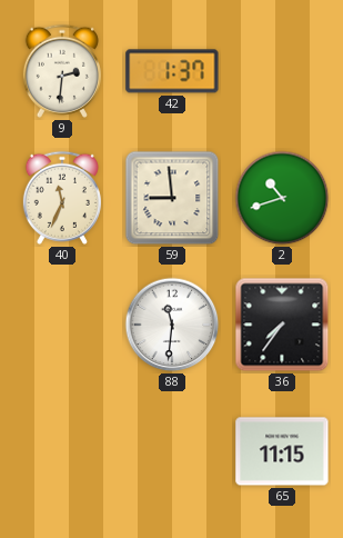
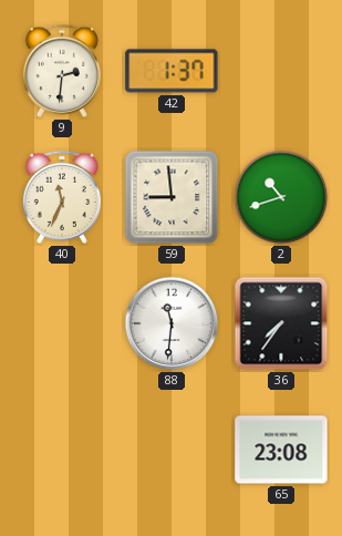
65: 11:15 -> 23:08
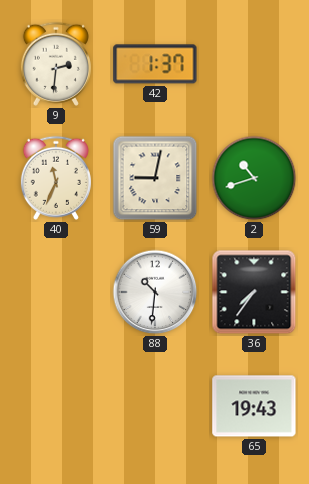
59: 8:59 -> 9:02
88: 11:31 -> 10:31
65: 23:08 -> 19:43
